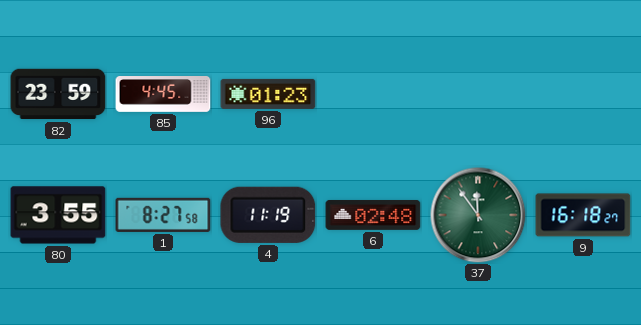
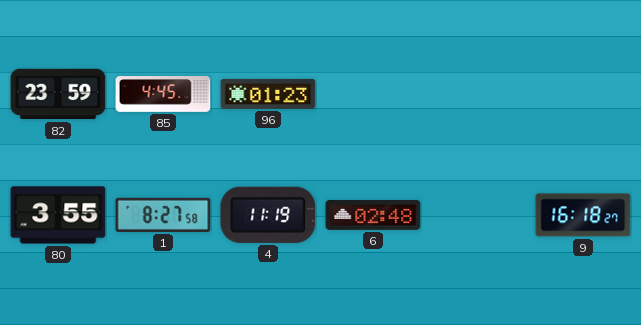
37: 11:54 -> none
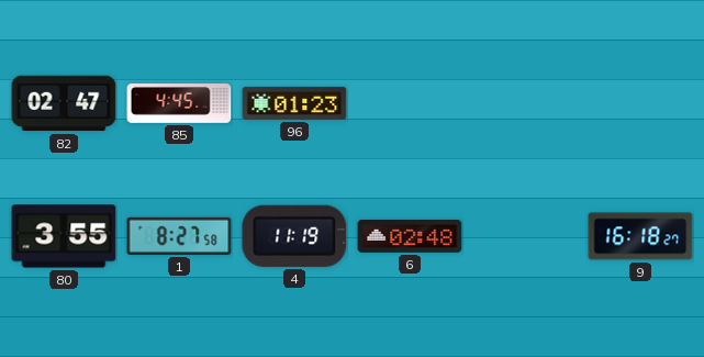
82: 23:59 -> 02:47
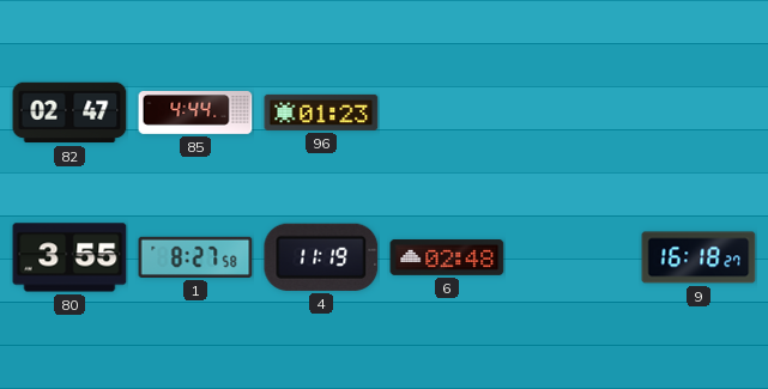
85: 4:45 -> 4:44
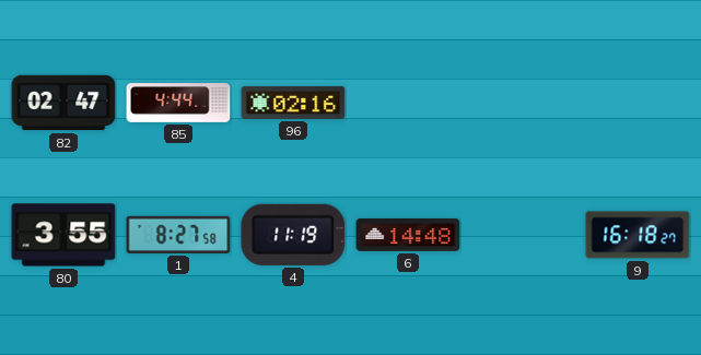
96: 01:23 -> 02:16
6: 02:48 -> 14:48
